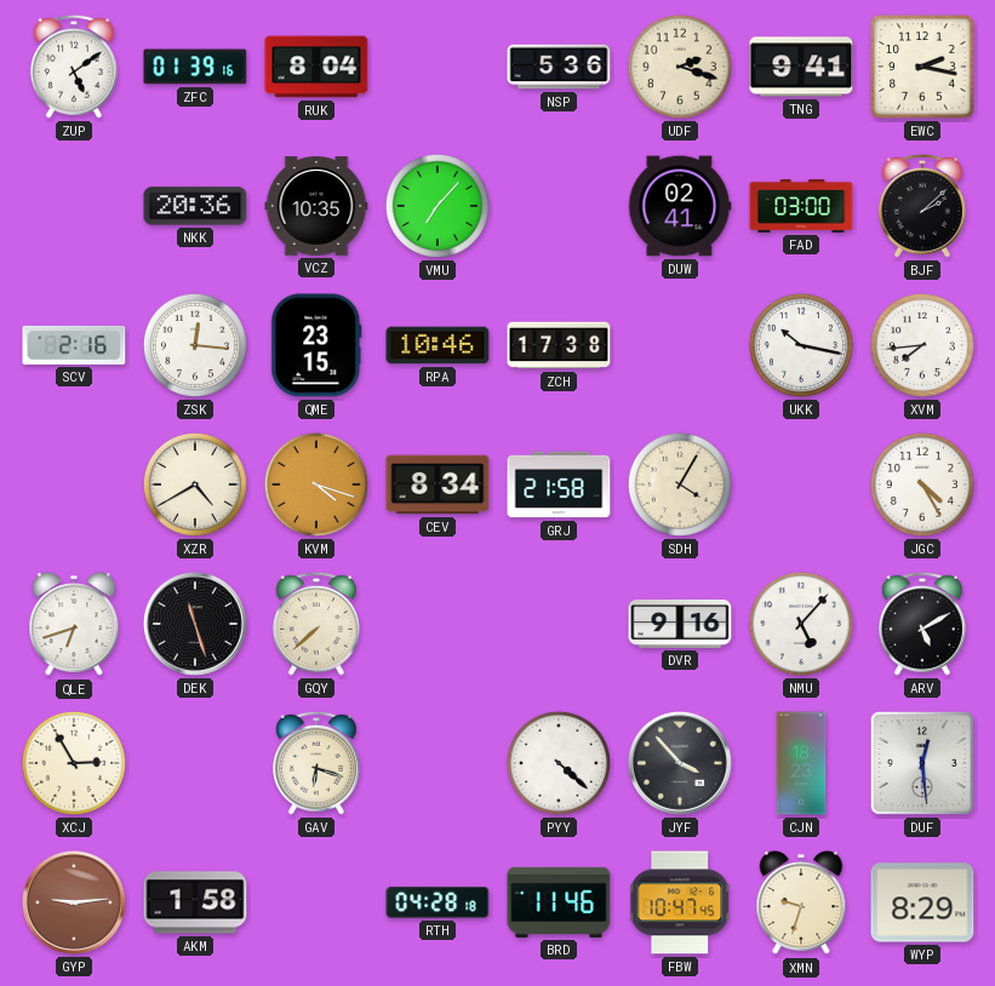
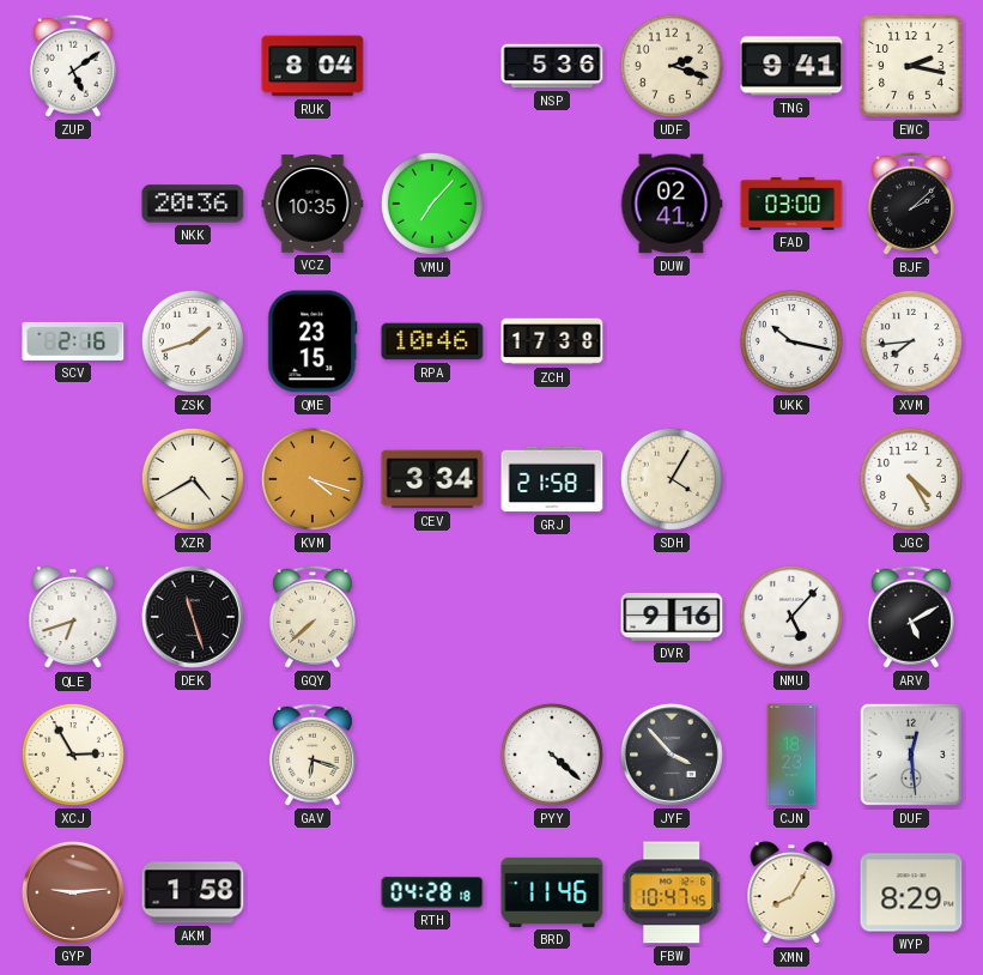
ZFC: 01:39 -> none
ZSK: 12:16 -> 1:42
CEV: 8:34 -> 3:34
XMN: 9:33 -> 8:05
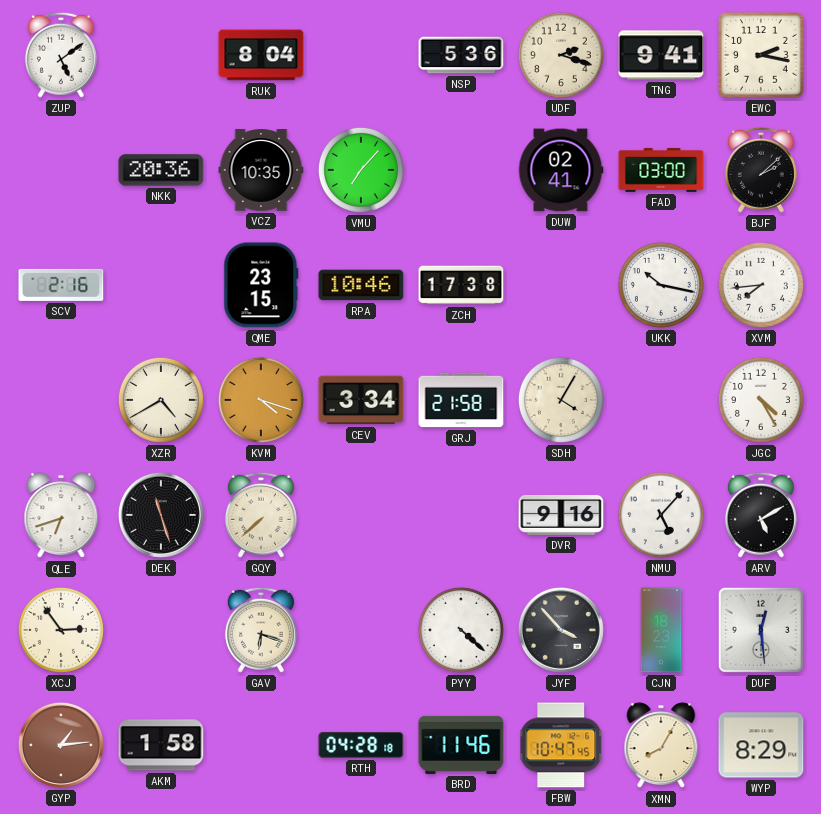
ZSK: 1:42 -> none
XCJ: 2:55 -> 2:54
GYP: 9:14 -> 1:14
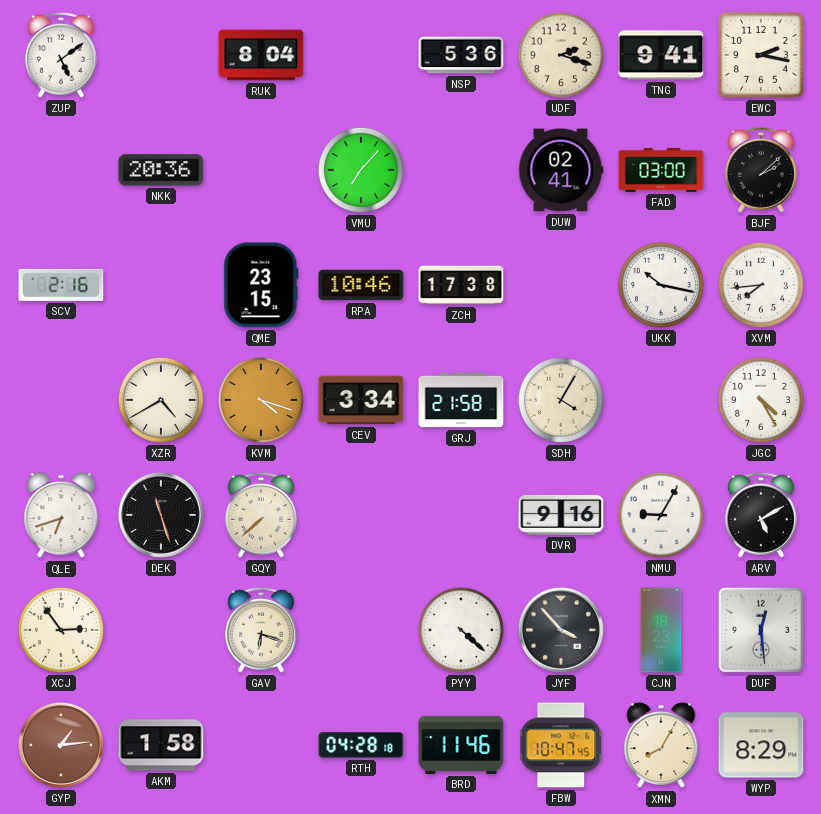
VCZ: 10:35 -> none
NMU: 5:07 -> 9:05
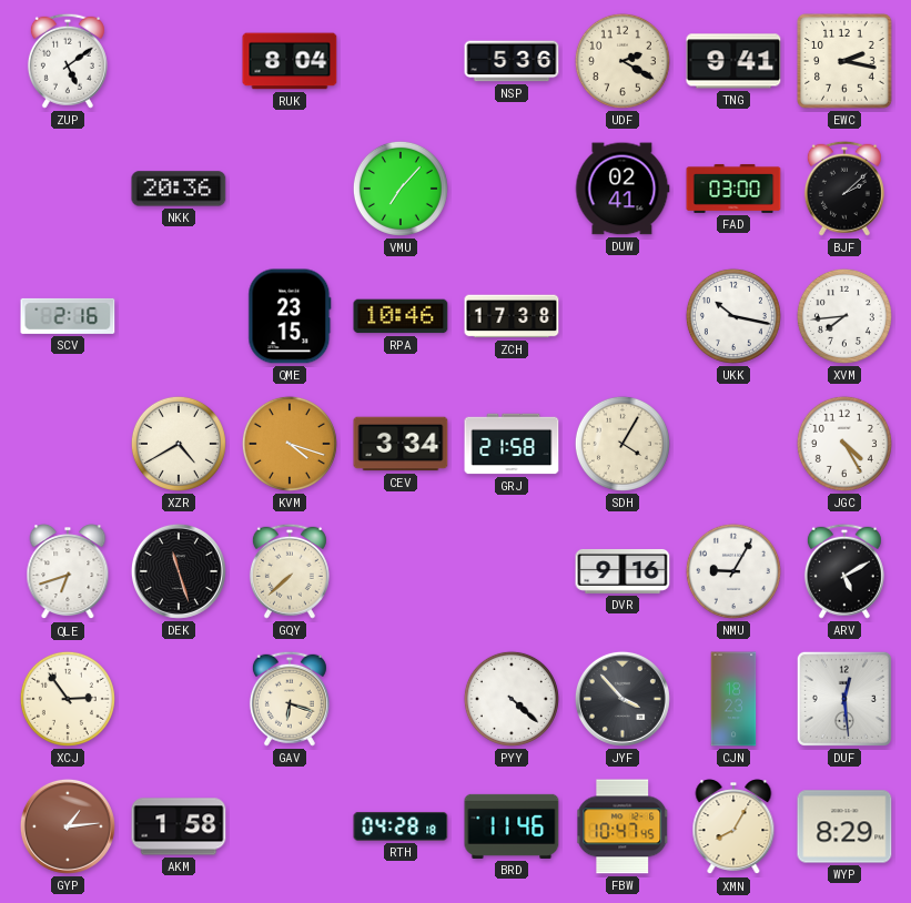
UDF: 2:18 -> 2:20
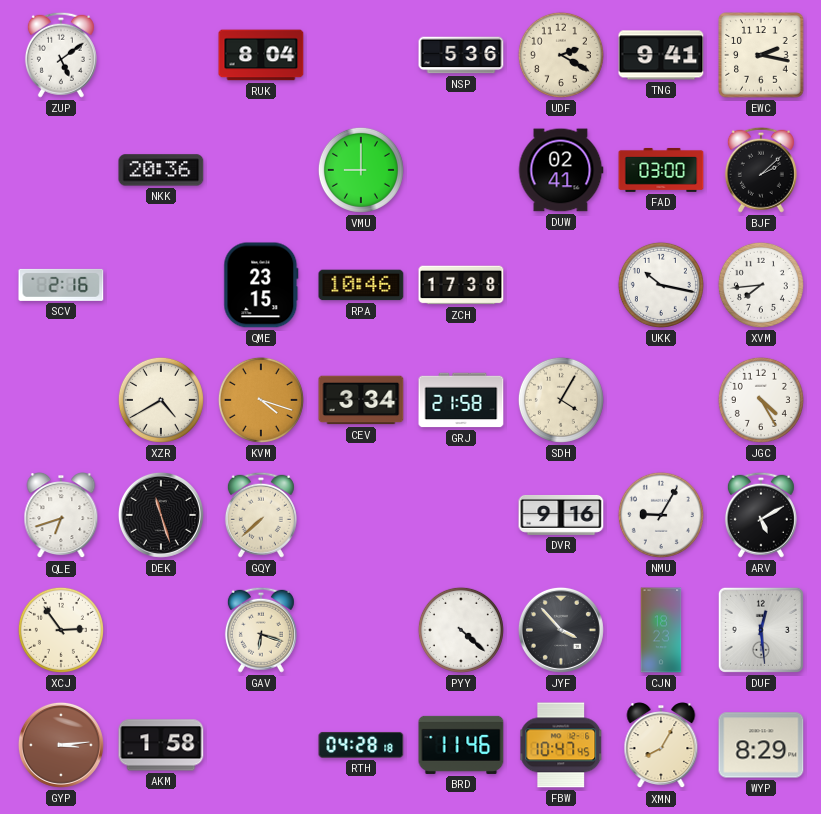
VMU: 7:07 -> 9:00
GYP: 1:14 -> 3:14
